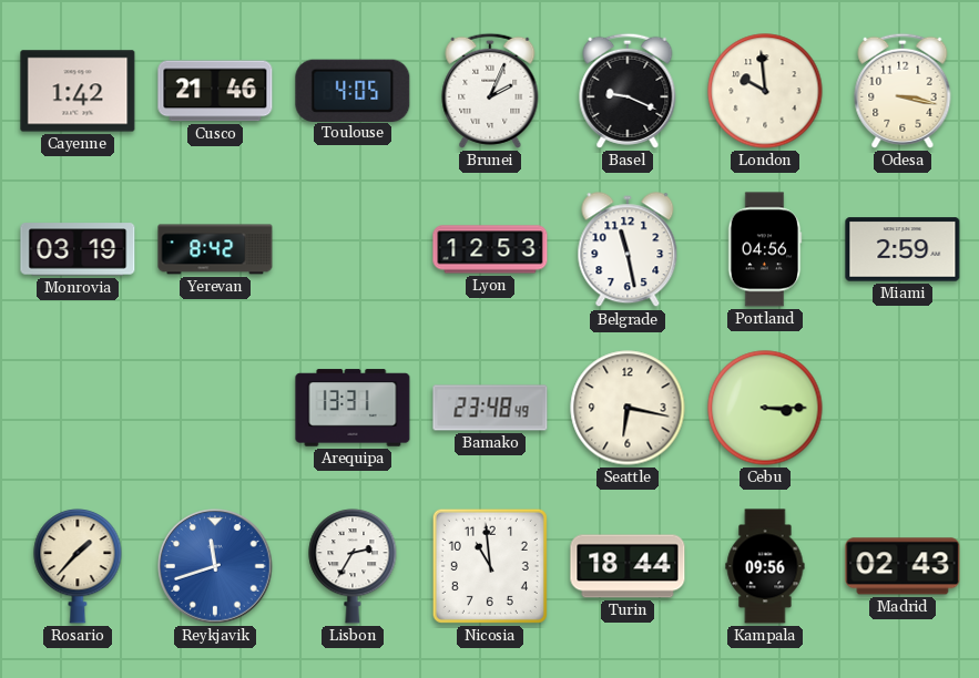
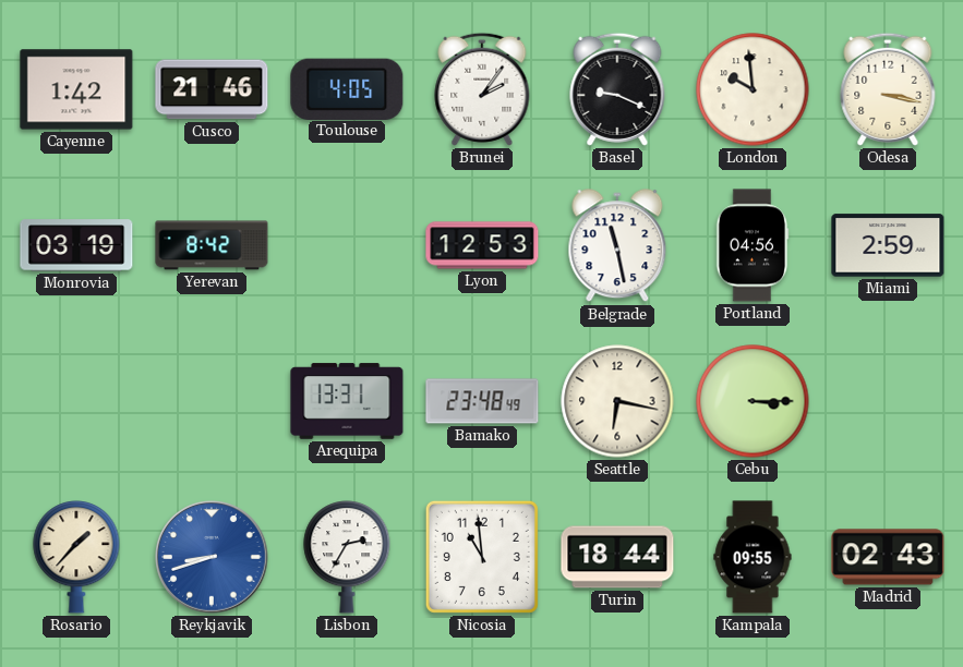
Brunei: 2:04 -> 2:06
Reykjavik: 11:42 -> 8:42
Kampala: 09:56 -> 09:55
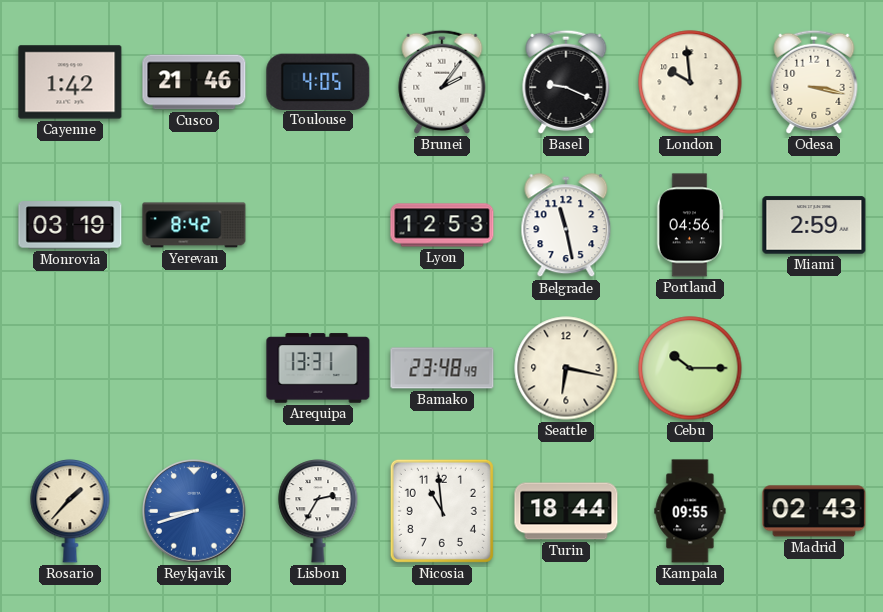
Cebu: 3:15 -> 10:15
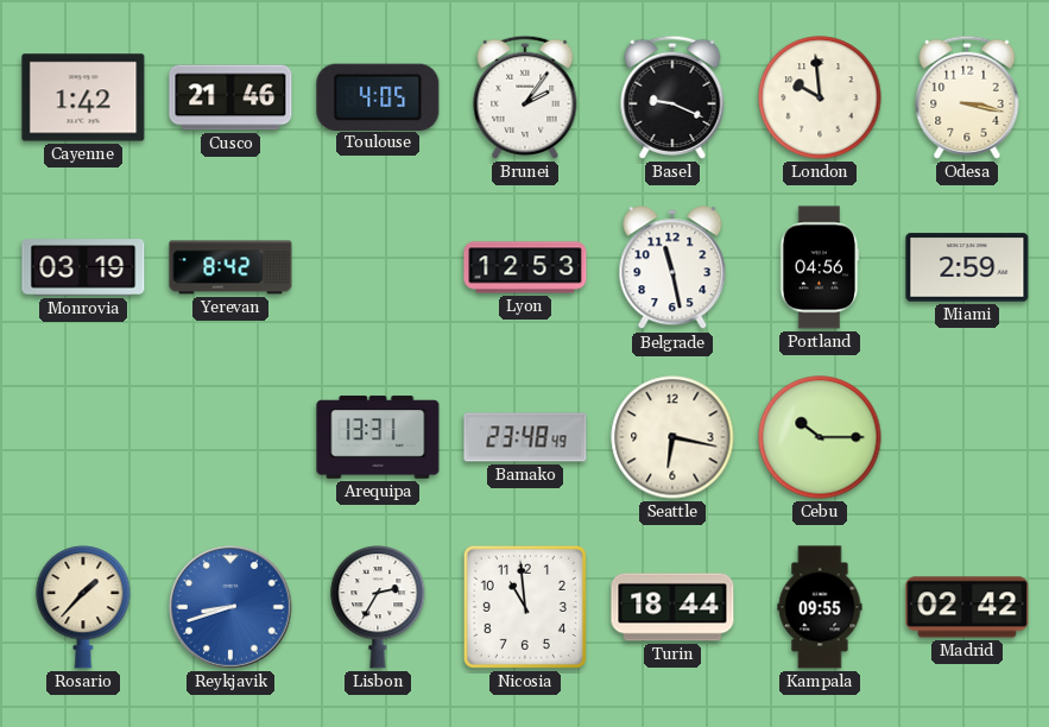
Madrid: 02:43 -> 02:42
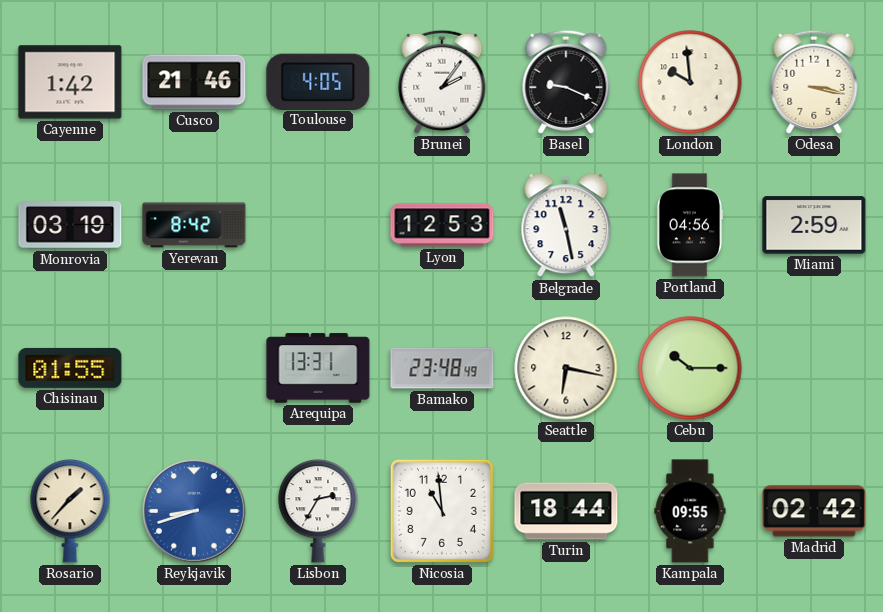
Chisinau: none -> 01:55
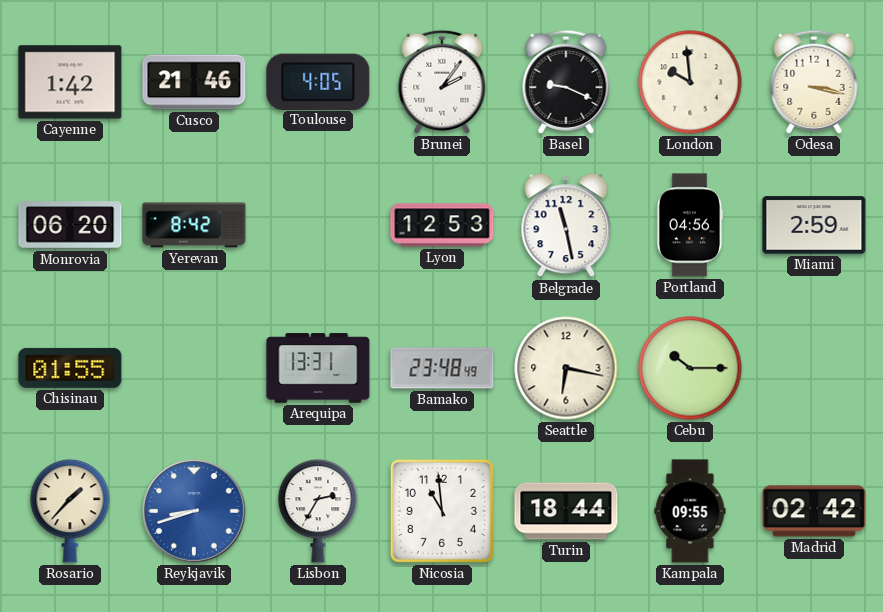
Monrovia: 03:19 -> 06:20
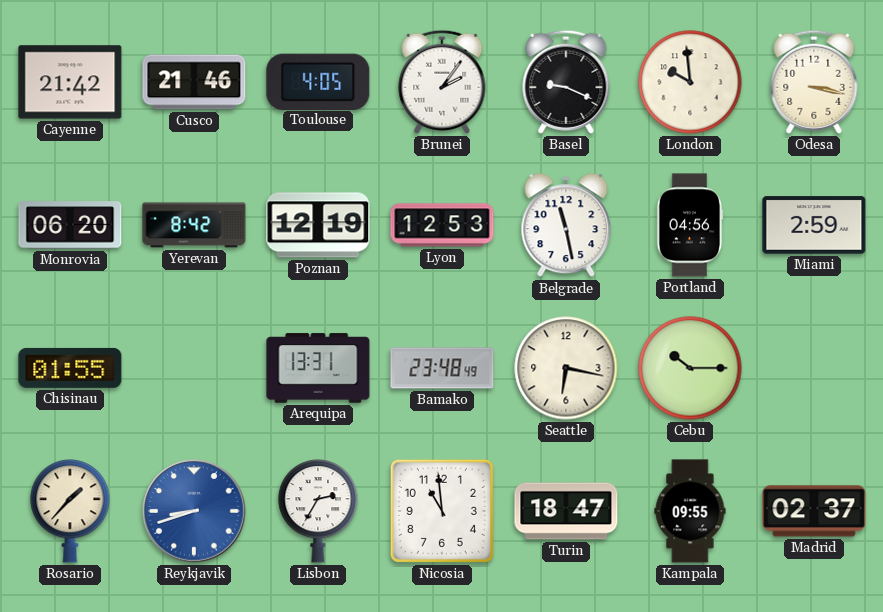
Cayenne: 1:42 -> 21:42
Poznan: none -> 12:19
Turin: 18:44 -> 18:47
Madrid: 02:42 -> 02:37
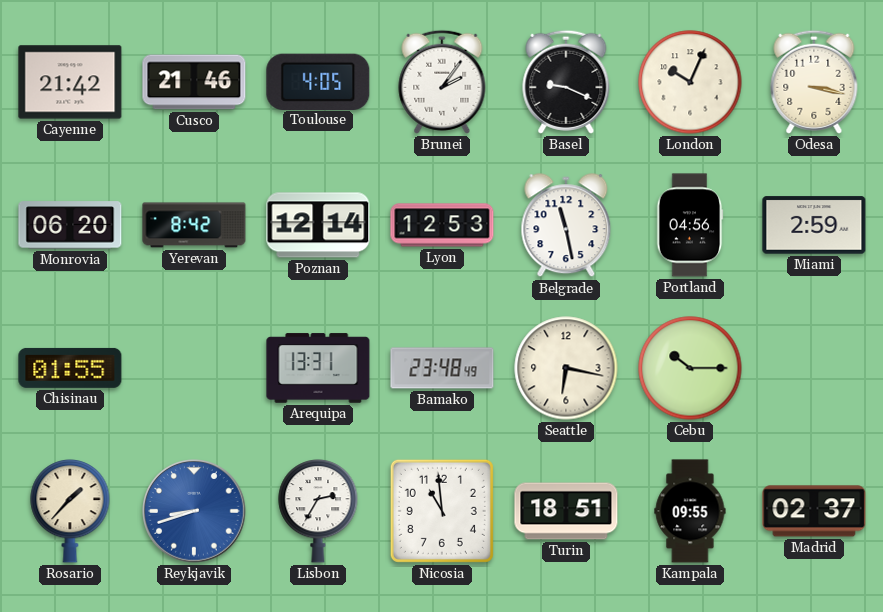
London: 9:59 -> 10:04
Poznan: 12:19 -> 12:14
Turin: 18:47 -> 18:51
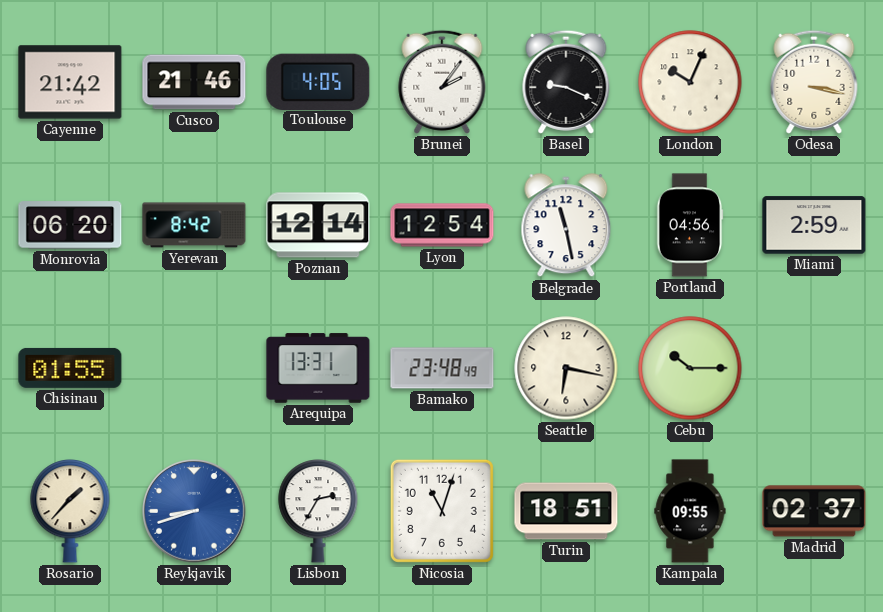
Lyon: 12:53 -> 12:54
Nicosia: 10:59 -> 11:03
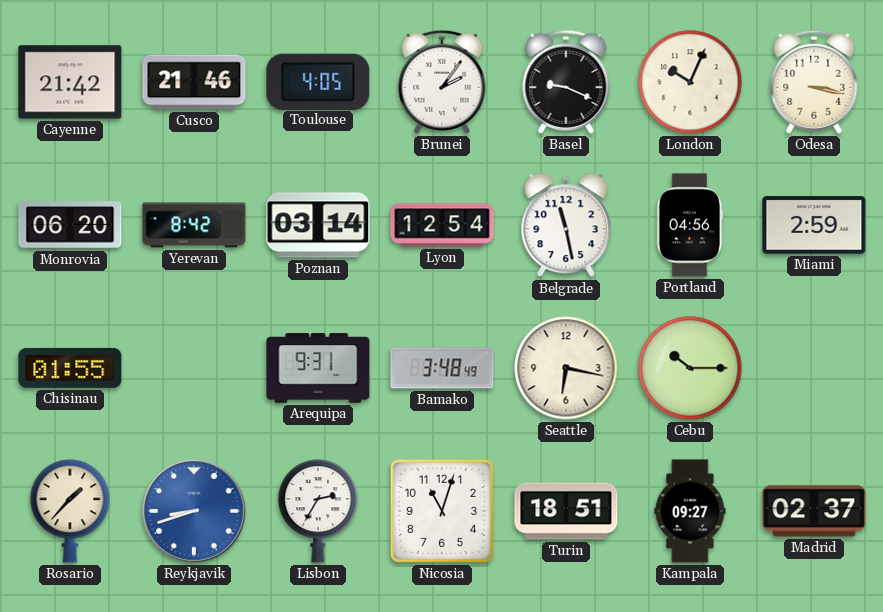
Poznan: 12:14 -> 03:14
Arequipa: 13:31 -> 9:31
Bamako: 23:48 -> 3:48
Kampala: 09:55 -> 09:27
